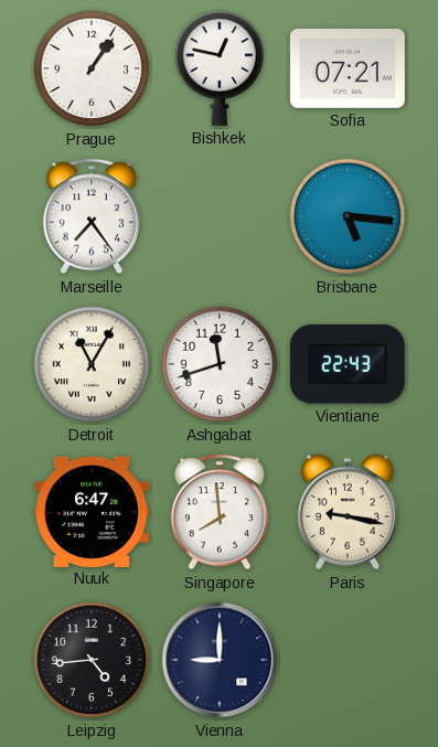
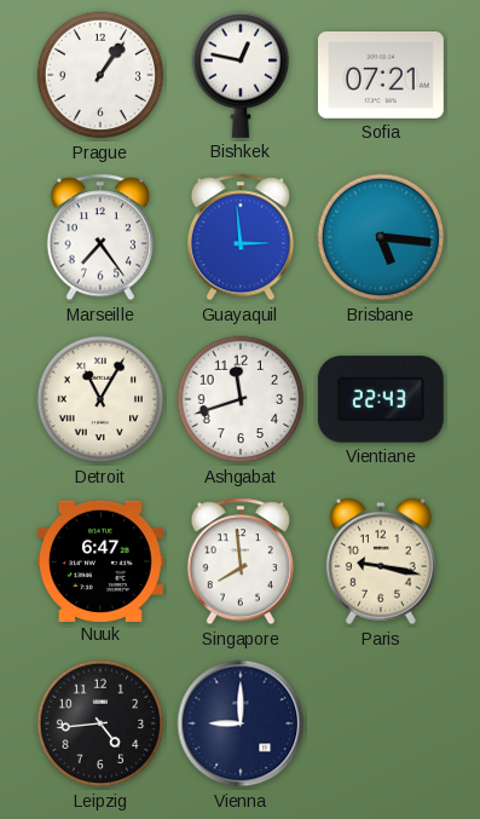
Guayaquil: none -> 2:59
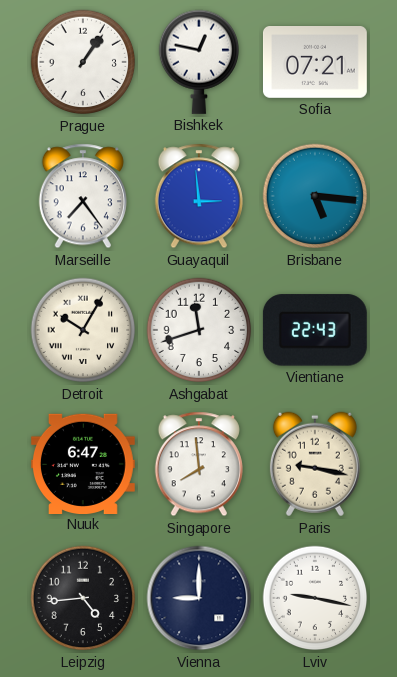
Detroit: 11:05 -> 10:05
Lviv: none -> 9:17
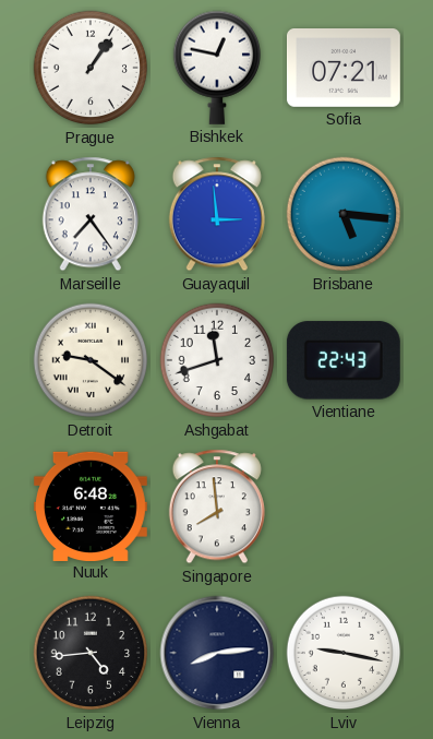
Detroit: 10:05 -> 9:21
Nuuk: 6:47 -> 6:48
Paris: 9:17 -> none
Vienna: 9:00 -> 8:14
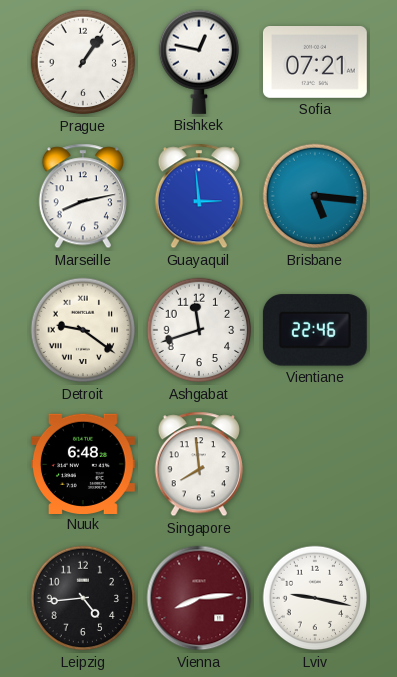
Marseille: 7:24 -> 8:13
Vientiane: 22:43 -> 22:46
Vienna dial: navy -> burgundy
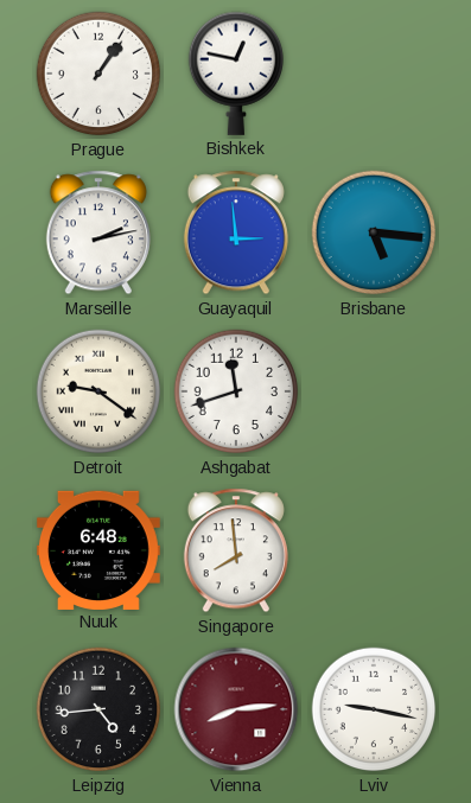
Sofia: 07:21 -> none
Marseille: 8:13 -> 2:13
Vientiane: 22:46 -> none
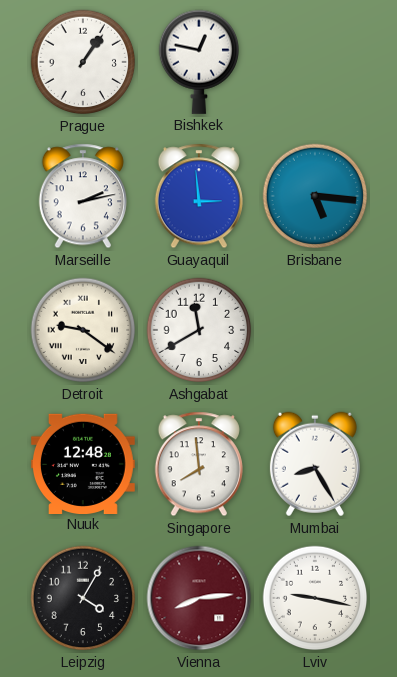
Ashgabat: 11:42 -> 11:40
Nuuk: 6:48 -> 12:48
Mumbai: none -> 8:25
Leipzig: 4:44 -> 4:05
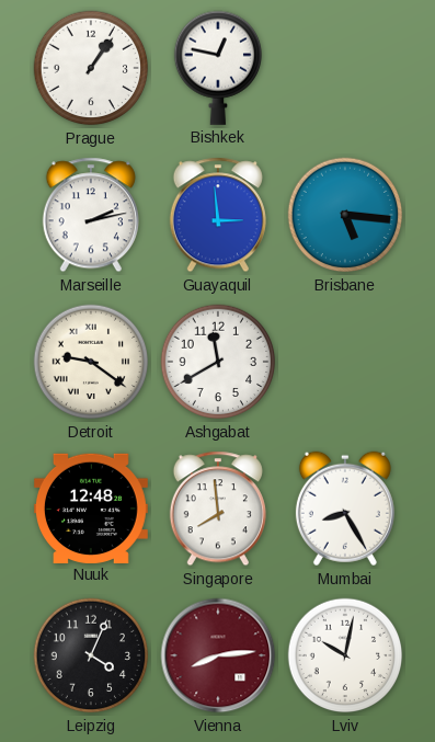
Leipzig: 4:05 -> 4:04
Lviv: 9:17 -> 10:02
